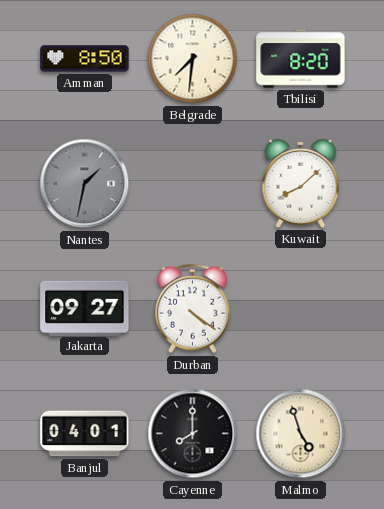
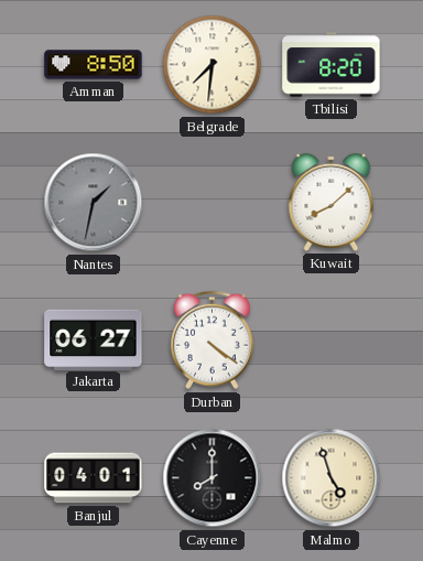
Jakarta: 09:27 -> 06:27
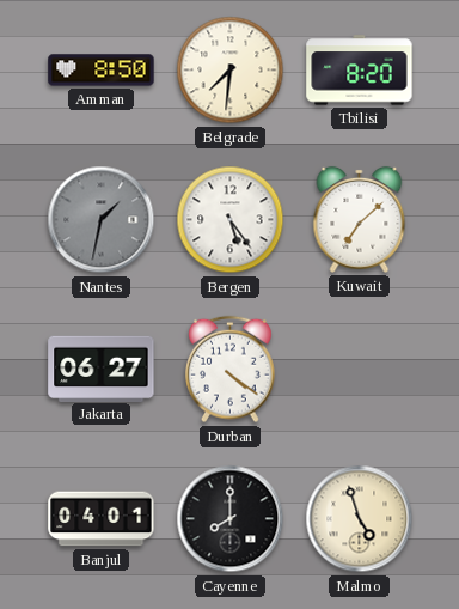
Bergen: none -> 5:24
Kuwait: 8:08 -> 7:08
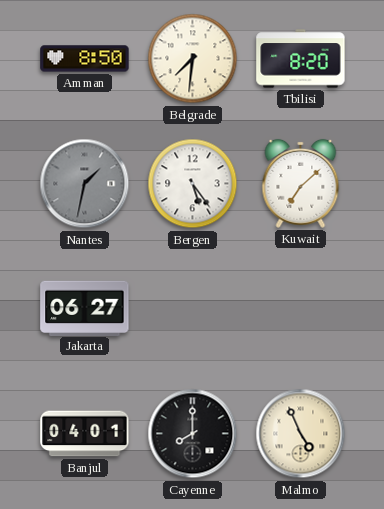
Durban: 4:21 -> none
Malmo: 4:57 -> 4:56
